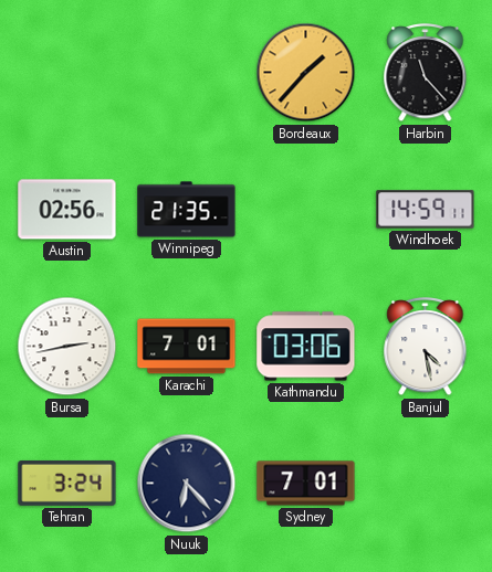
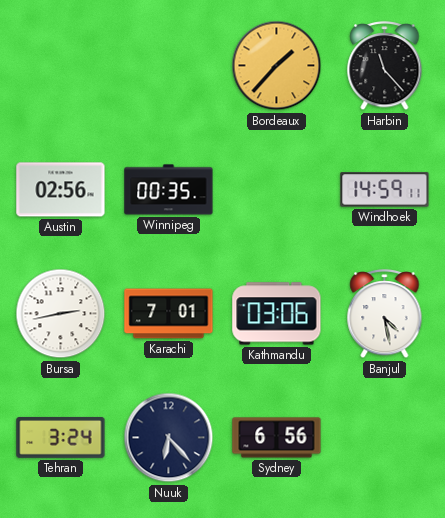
Winnipeg: 21:35 -> 00:35
Sydney: 7:01 -> 6:56
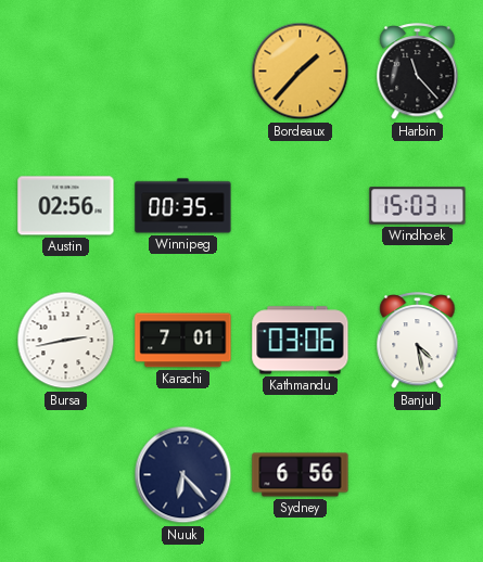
Windhoek: 14:59 -> 15:03
Tehran: 3:24 -> none
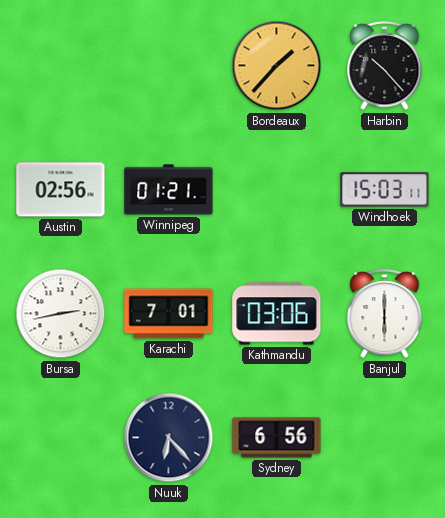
Harbin: 11:23 -> 10:23
Winnipeg: 00:35 -> 01:21
Banjul: 4:28 -> 6:00
